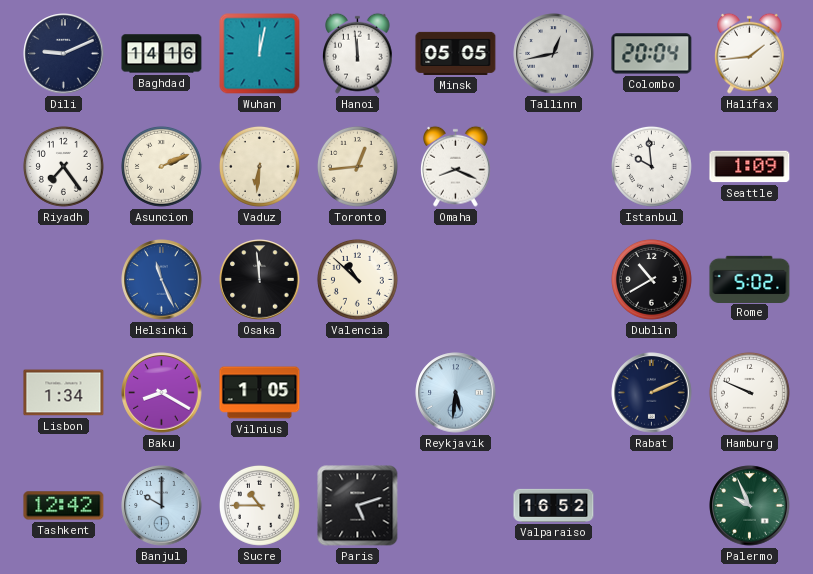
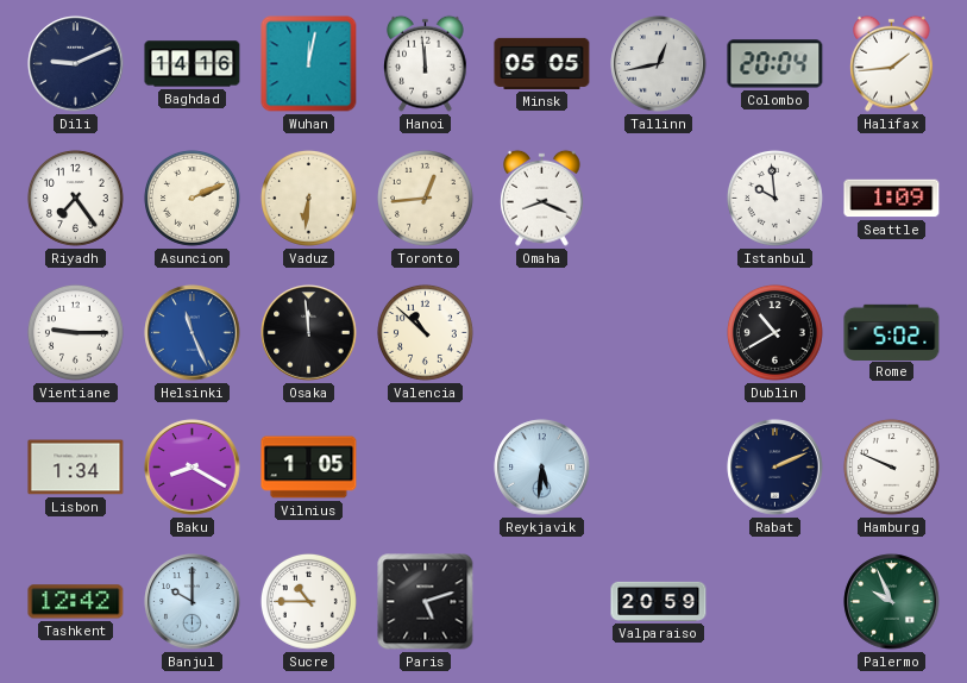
Vientiane: none -> 9:15
Valparaiso: 16:52 -> 20:59
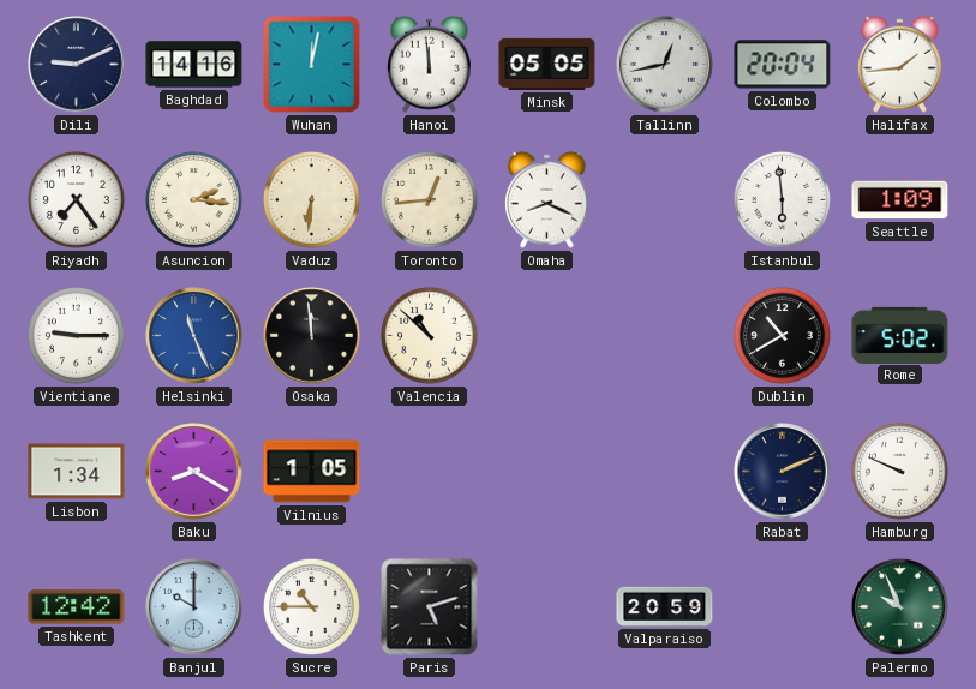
Asuncion: 2:11 -> 2:16
Istanbul: 9:59 -> 5:59
Reykjavik: 5:31 -> none
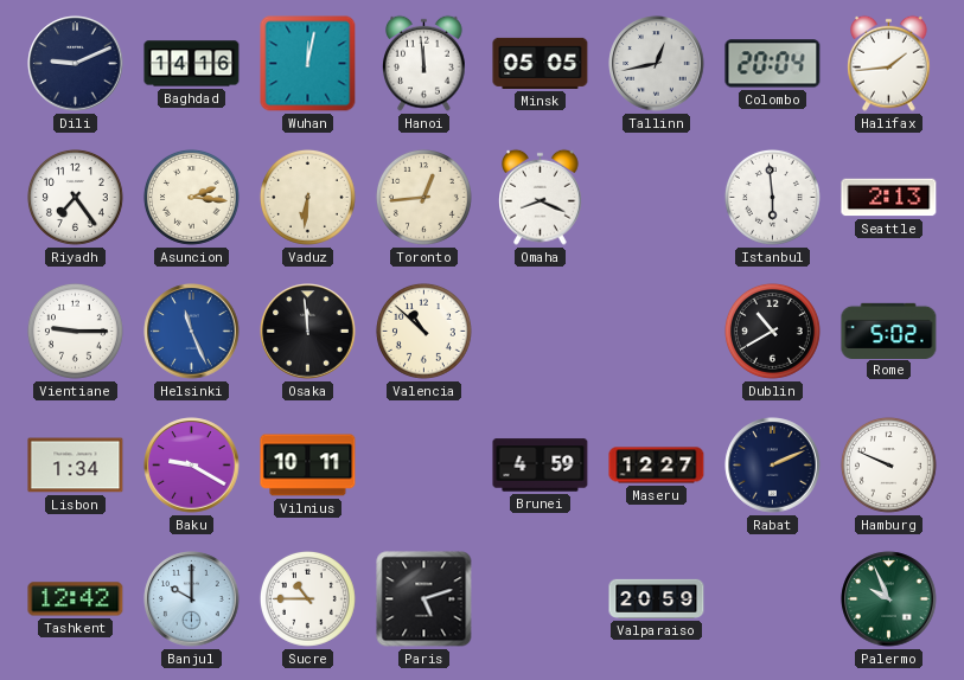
Seattle: 1:09 -> 2:13
Baku: 8:20 -> 9:20
Vilnius: 1:05 -> 10:11
Brunei: none -> 4:59
Maseru: none -> 12:27
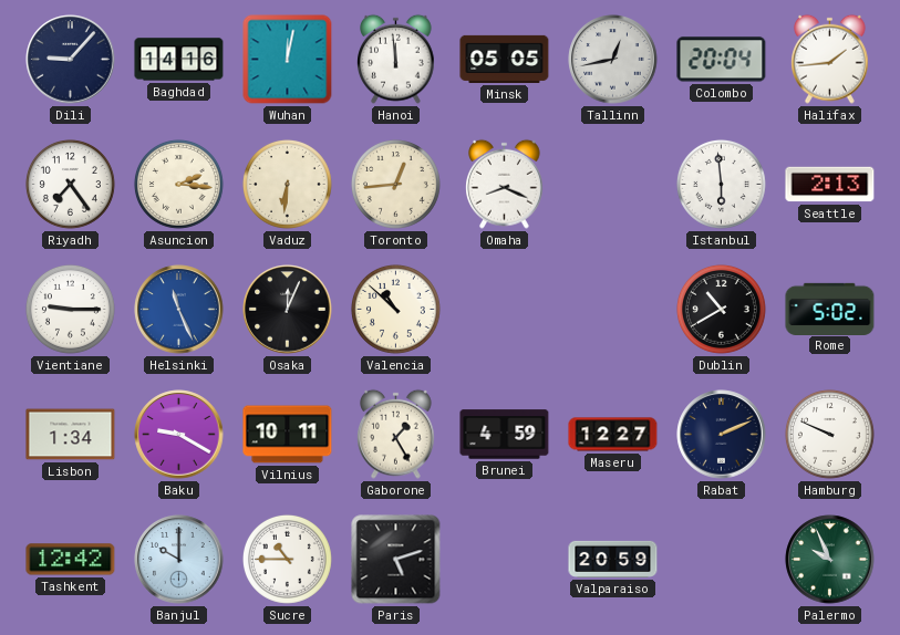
Dili: 9:11 -> 9:07
Osaka: 11:59 -> 12:04
Gaborone: none -> 1:25
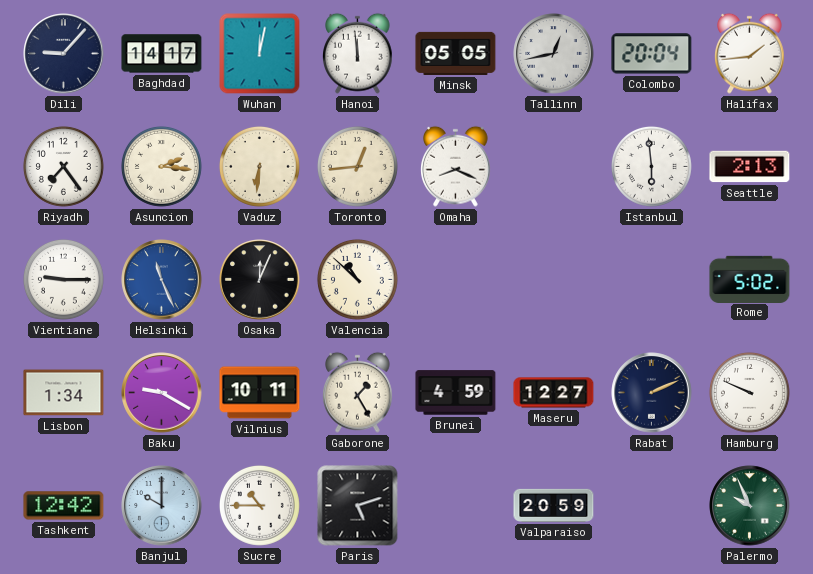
Baghdad: 14:16 -> 14:17
Dublin: 10:40 -> none
